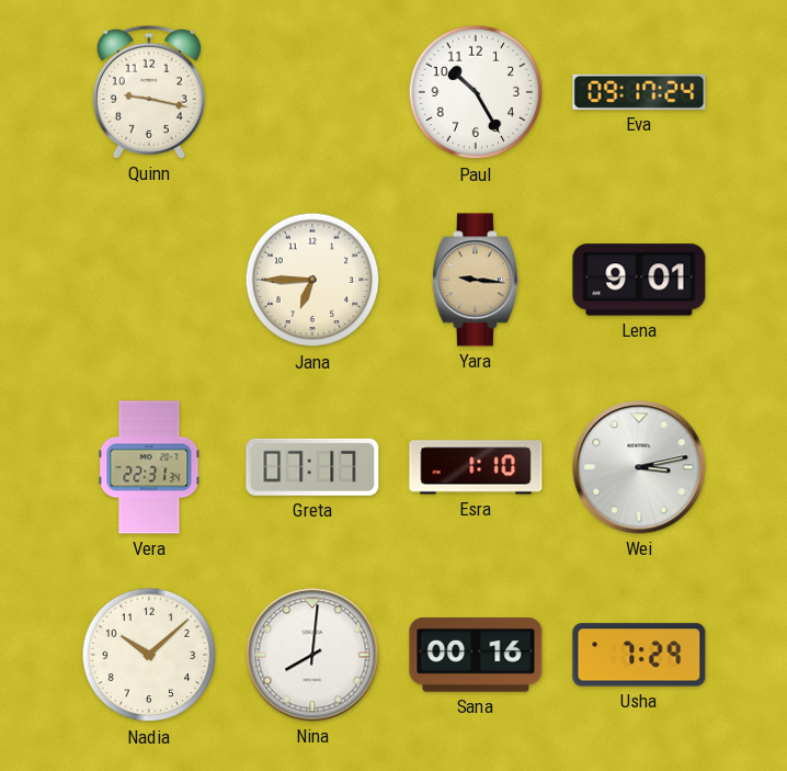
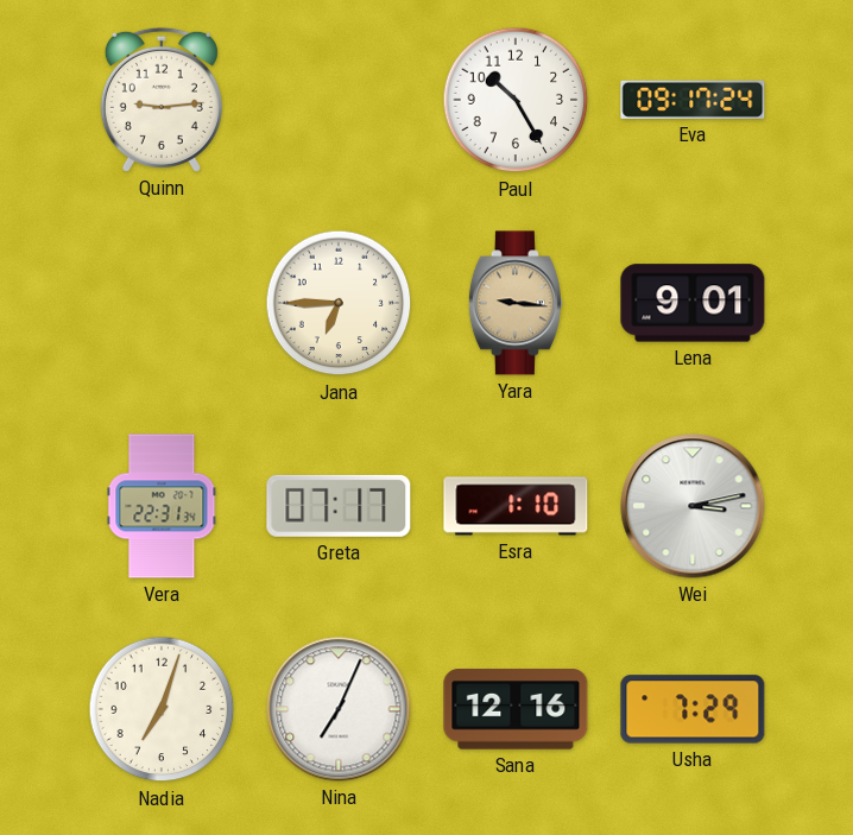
Quinn: 9:17 -> 9:14
Nadia: 10:08 -> 7:03
Nina: 8:01 -> 7:04
Sana: 00:16 -> 12:16
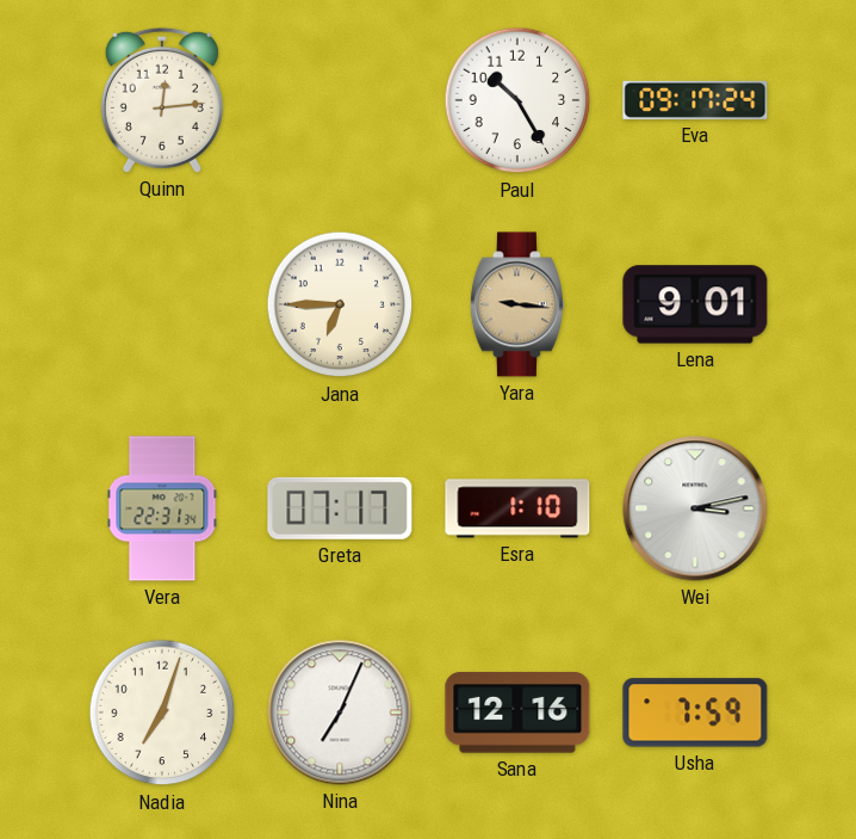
Quinn: 9:14 -> 12:14
Usha: 7:29 -> 7:59
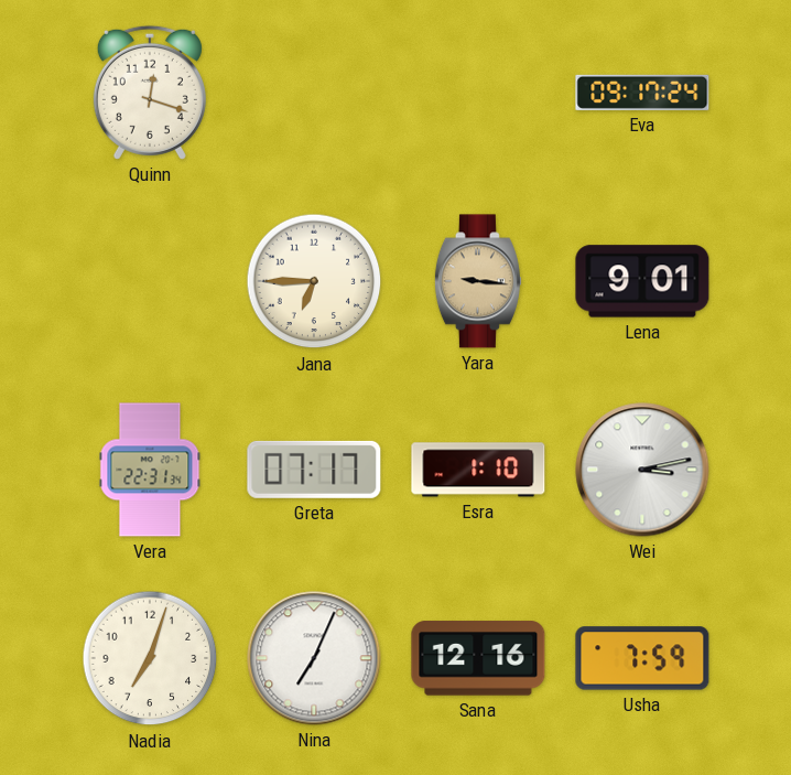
Quinn: 12:14 -> 12:18
Paul: 10:25 -> none
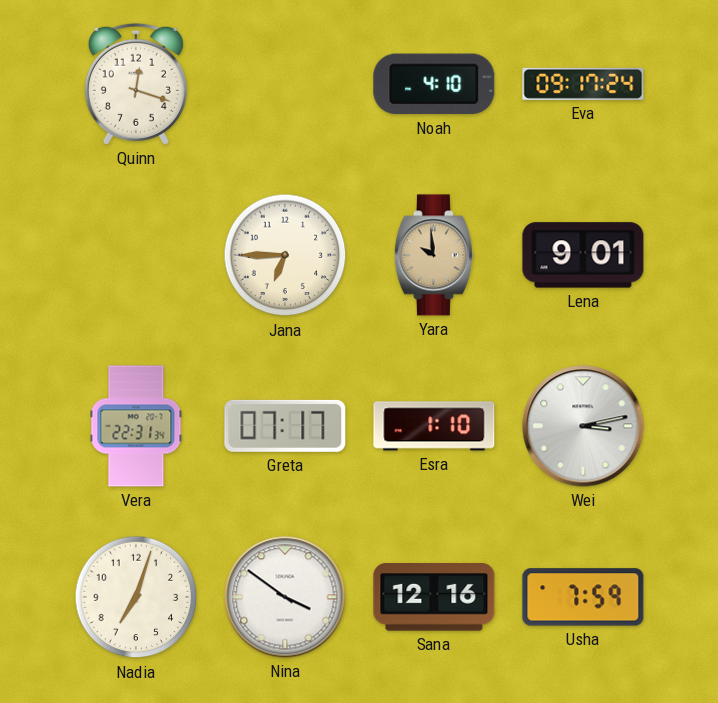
Noah: none -> 4:10
Yara: 9:16 -> 9:59
Nina: 7:04 -> 3:51
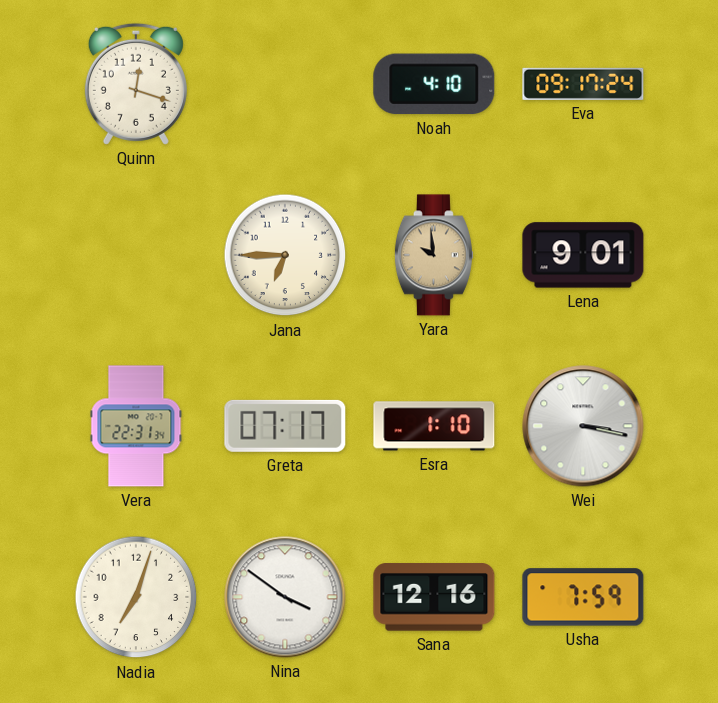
Wei: 3:13 -> 3:17
